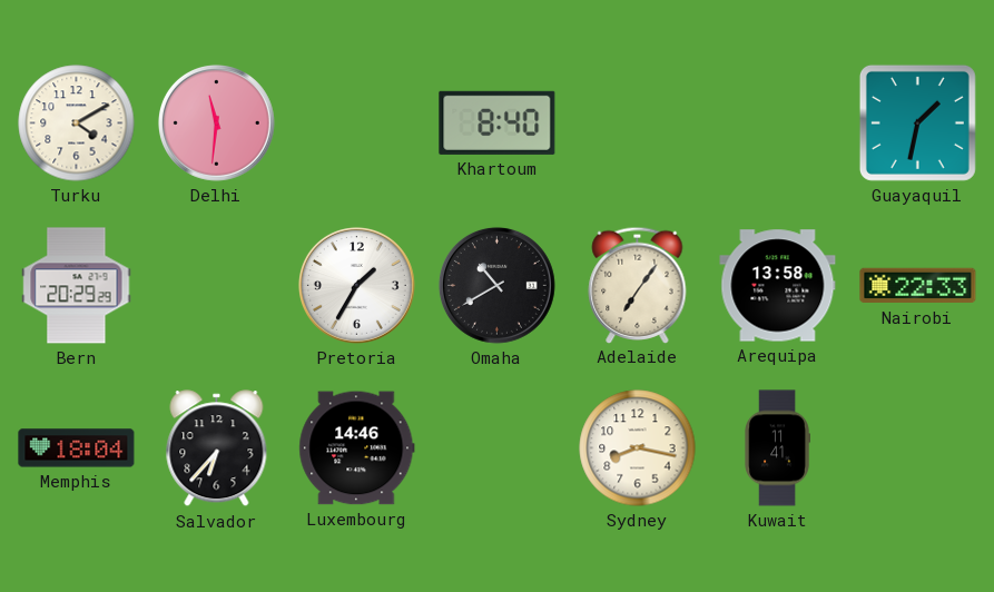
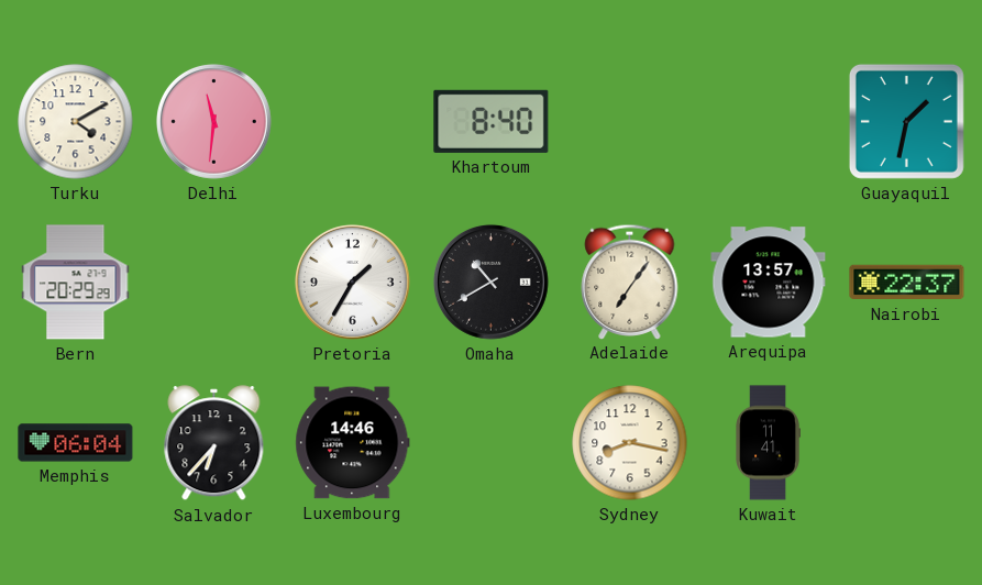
Arequipa: 13:58 -> 13:57
Nairobi: 22:33 -> 22:37
Memphis: 18:04 -> 06:04
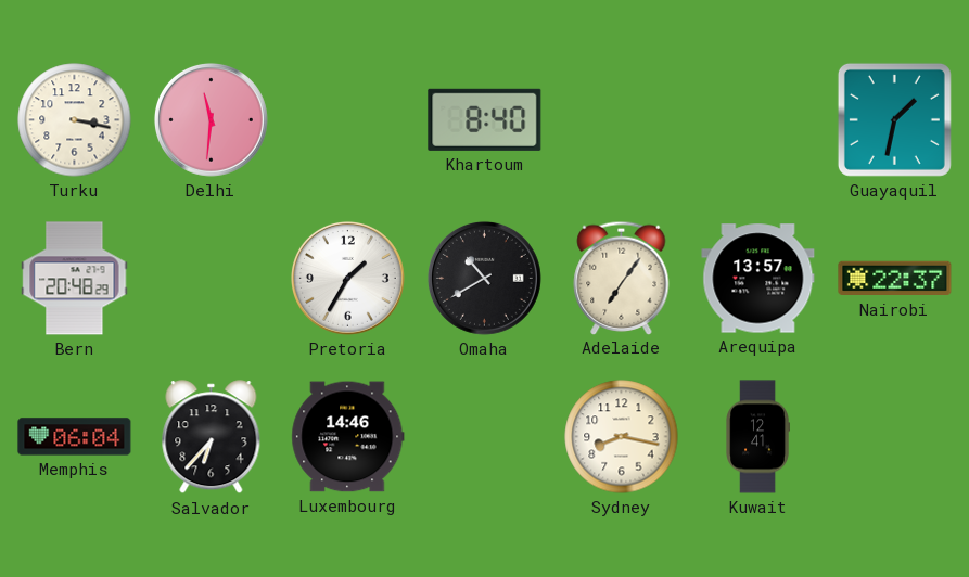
Turku: 4:10 -> 3:17
Bern: 20:29 -> 20:48
Kuwait: 11:41 -> 12:41
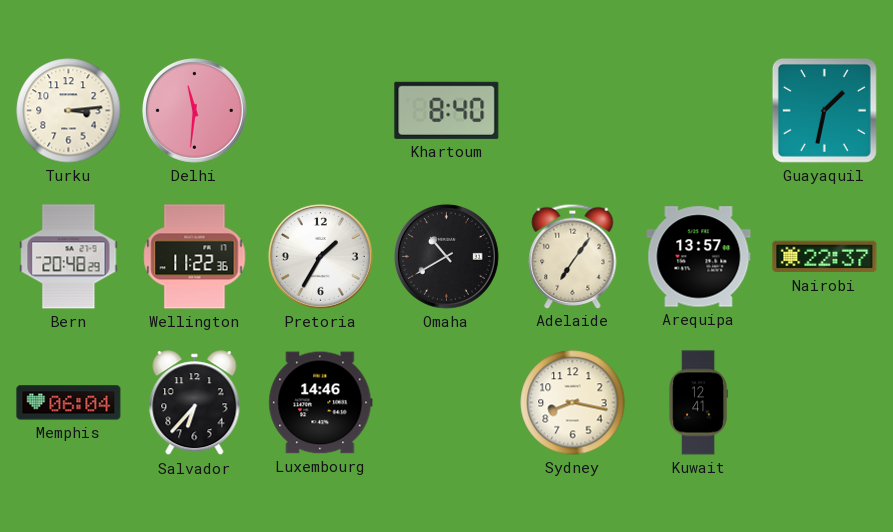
Turku: 3:17 -> 3:14
Wellington: none -> 11:22
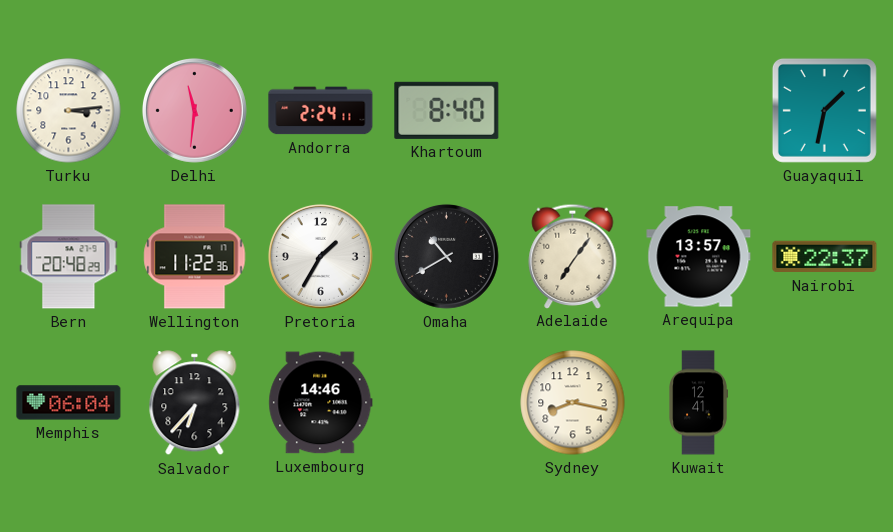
Andorra: none -> 2:24
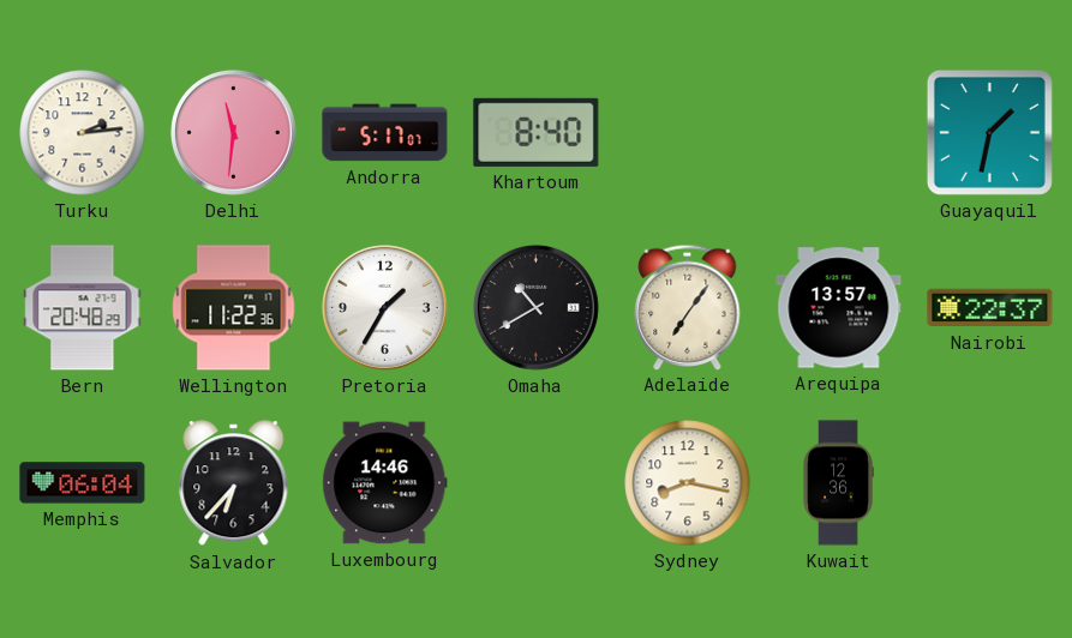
Turku: 3:14 -> 2:14
Andorra: 2:24 -> 5:17
Kuwait: 12:41 -> 12:36
